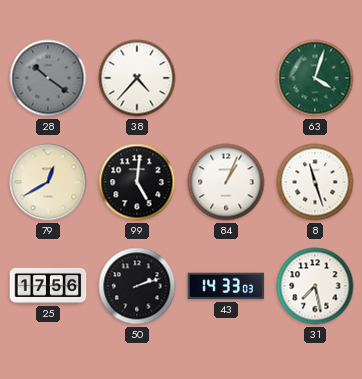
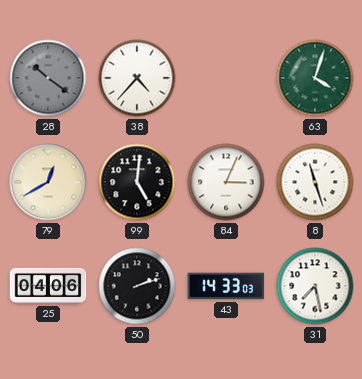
84: 1:04 -> 3:04
25: 17:56 -> 04:06
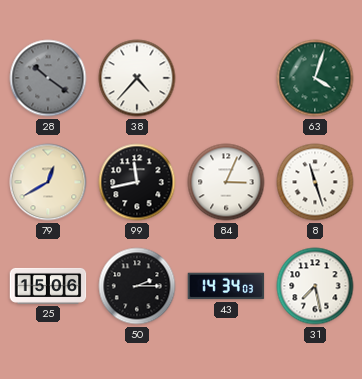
99: 5:01 -> 11:43
25: 04:06 -> 15:06
50: 2:12 -> 2:15
43: 14:33 -> 14:34
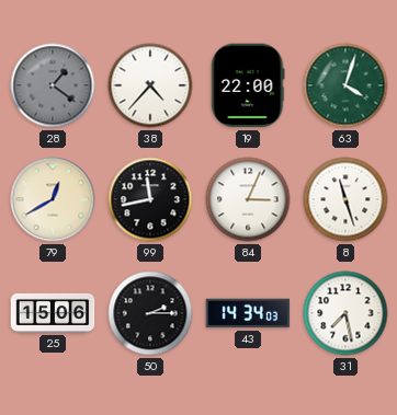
28: 10:21 -> 1:21
19: none -> 22:00
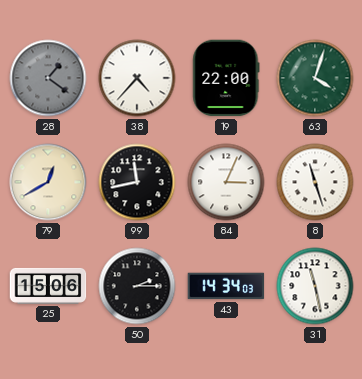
31: 7:28 -> 11:28
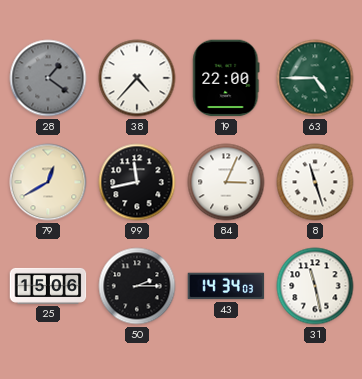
63: 4:03 -> 4:45
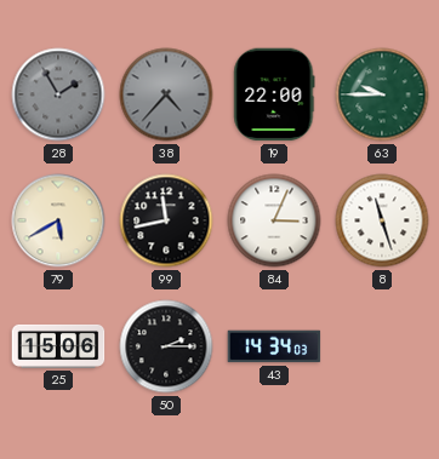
28: 1:21 -> 1:55
38 dial: white -> grey
63: 4:45 -> 9:45
79: 12:40 -> 5:40
31: 11:28 -> none
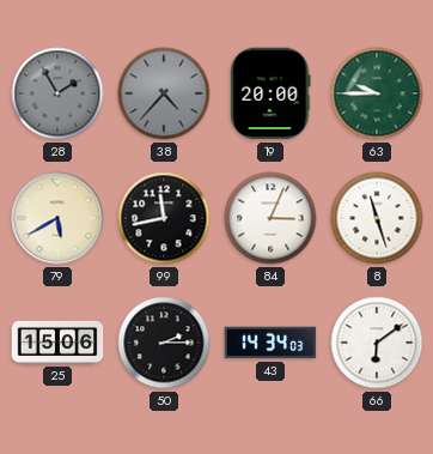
19: 22:00 -> 20:00
66: none -> 6:09
